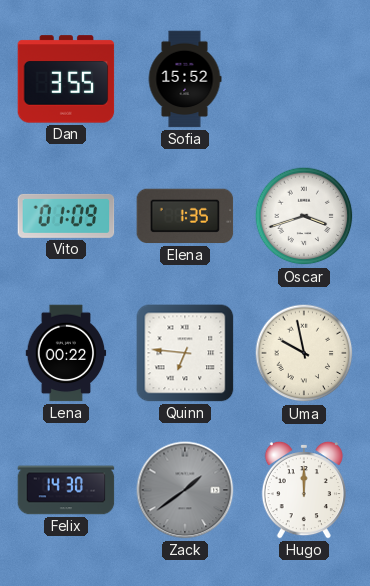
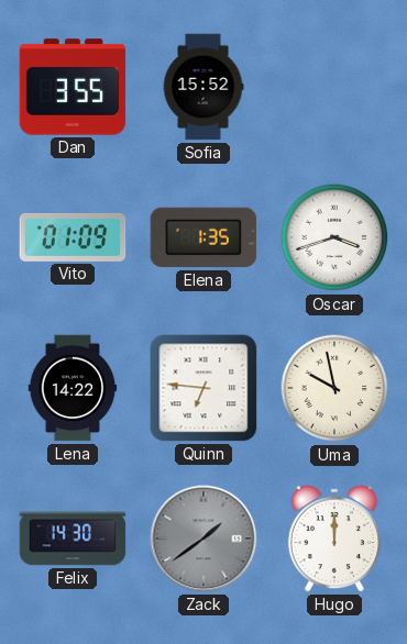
Lena: 00:22 -> 14:22
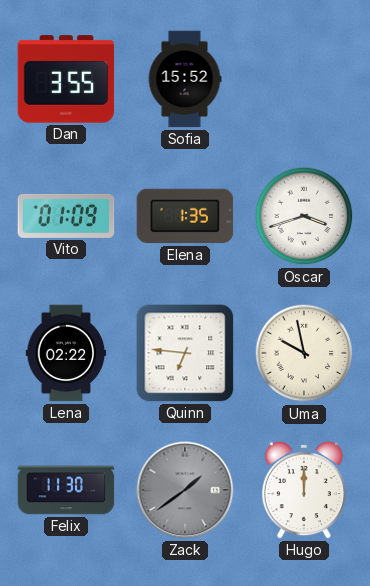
Lena: 14:22 -> 02:22
Felix: 14:30 -> 11:30
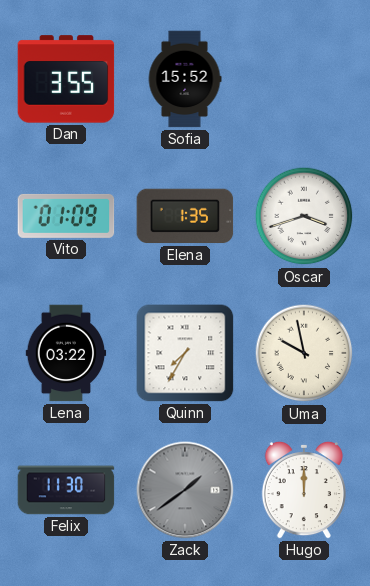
Lena: 02:22 -> 03:22
Quinn: 6:46 -> 7:35
